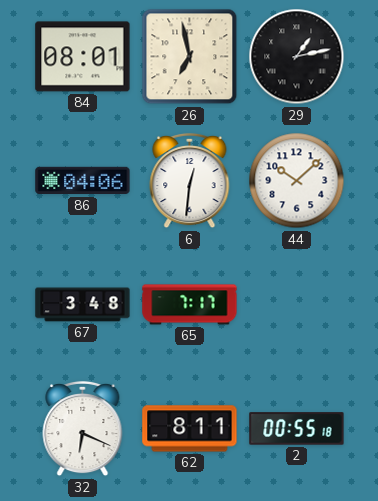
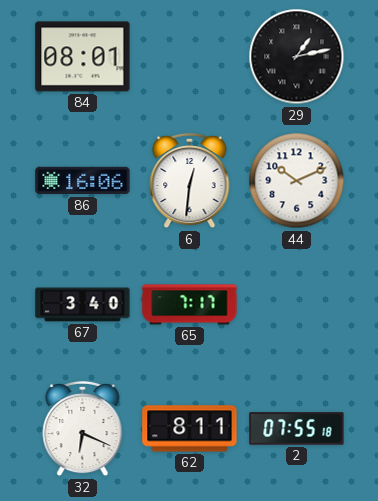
26: 6:58 -> none
86: 04:06 -> 16:06
44: 10:08 -> 10:11
67: 3:48 -> 3:40
2: 00:55 -> 07:55
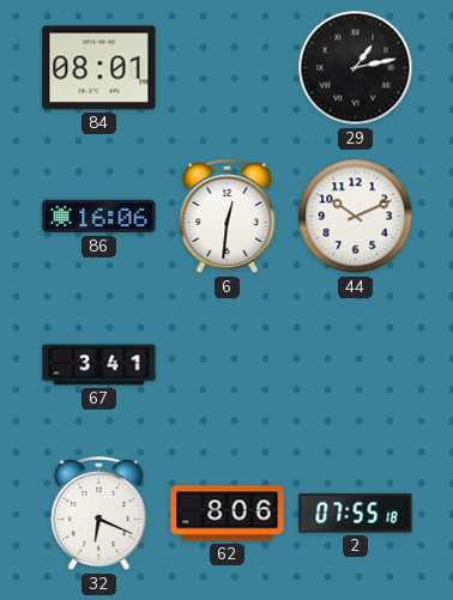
67: 3:40 -> 3:41
65: 7:17 -> none
62: 8:11 -> 8:06
